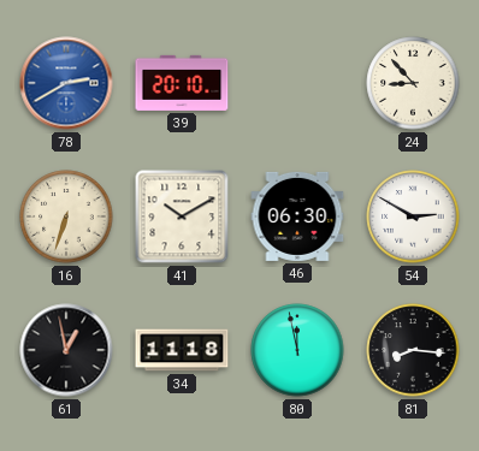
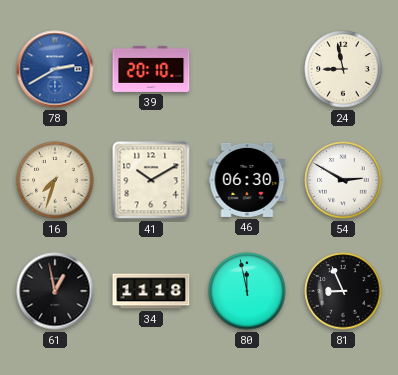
24: 8:53 -> 8:58
16: 6:33 -> 7:33
81: 8:16 -> 8:56
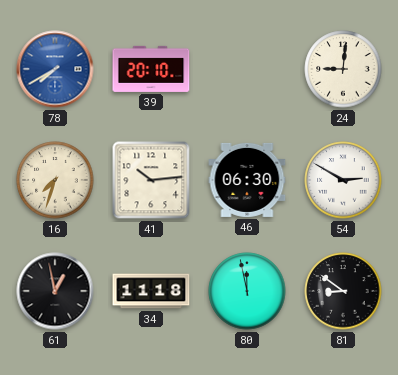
78: 2:40 -> 7:40
24: 8:58 -> 9:01
41: 10:10 -> 10:14
81: 8:56 -> 8:51
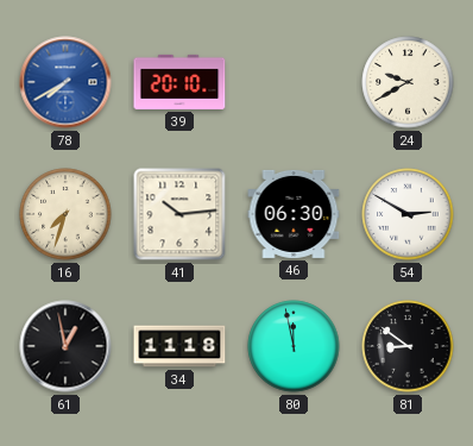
24: 9:01 -> 9:40
